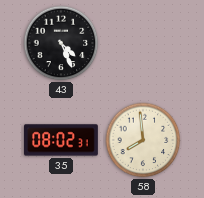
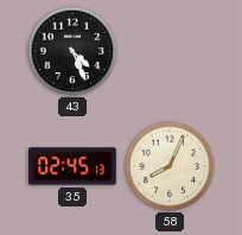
35: 08:02 -> 02:45
58: 7:59 -> 8:04
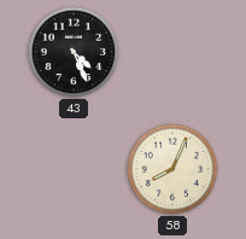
35: 02:45 -> none
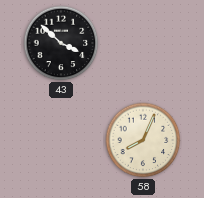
43: 4:26 -> 3:52
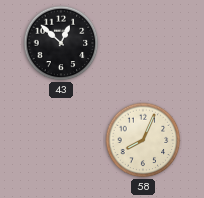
43: 3:52 -> 12:52
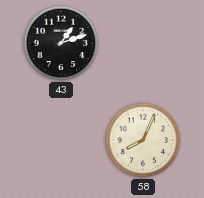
43: 12:52 -> 1:12
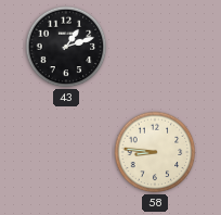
58: 8:04 -> 8:46
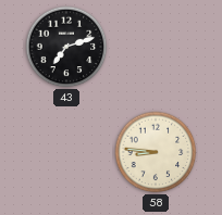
43: 1:12 -> 7:12
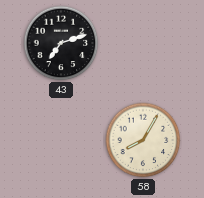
58: 8:46 -> 8:05
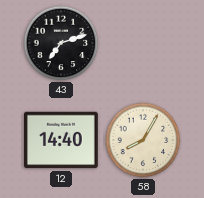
12: none -> 14:40
